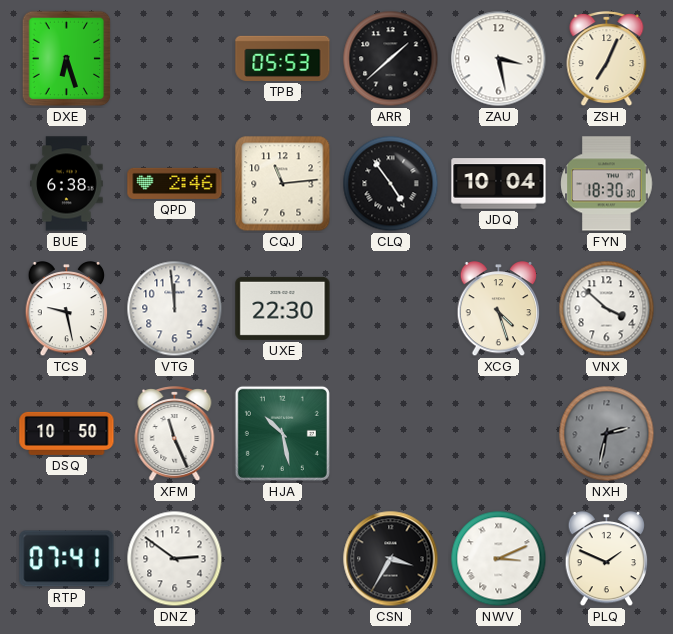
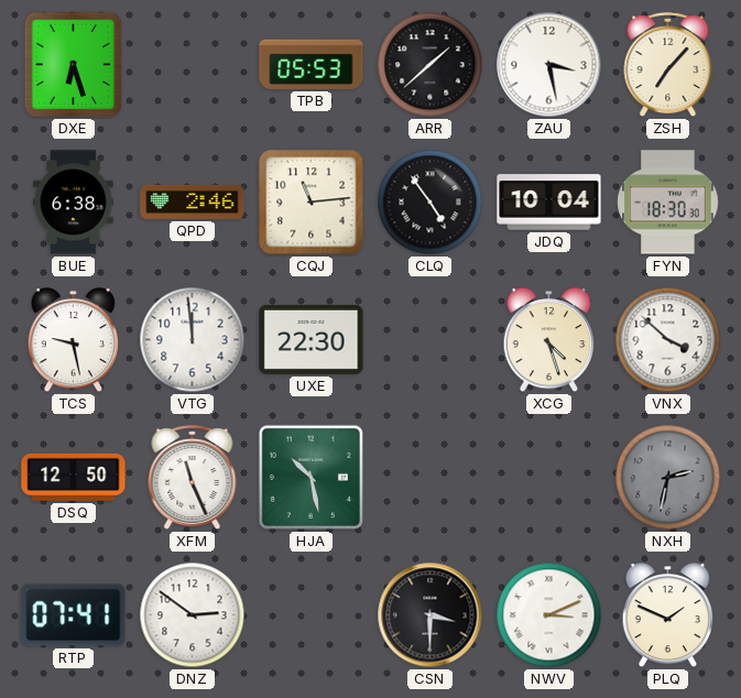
ZSH: 7:04 -> 7:07
DSQ: 10:50 -> 12:50
CSN: 3:35 -> 3:30
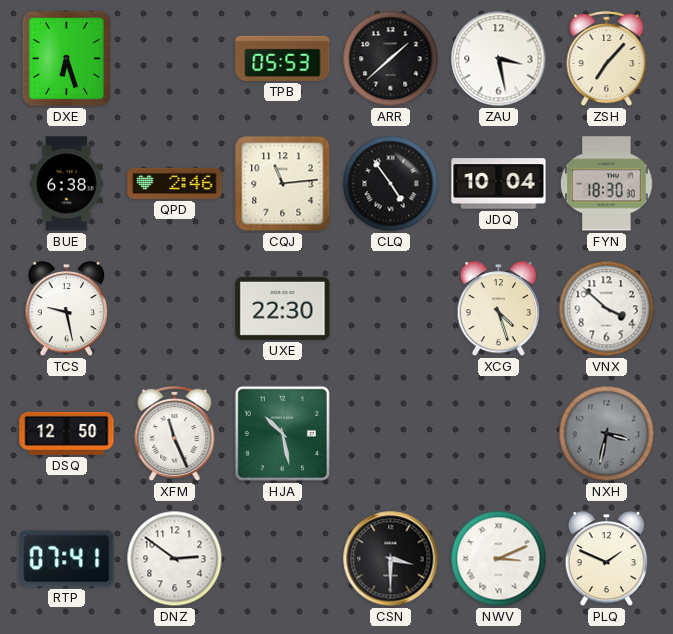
VTG: 11:59 -> none
NXH: 2:32 -> 3:32
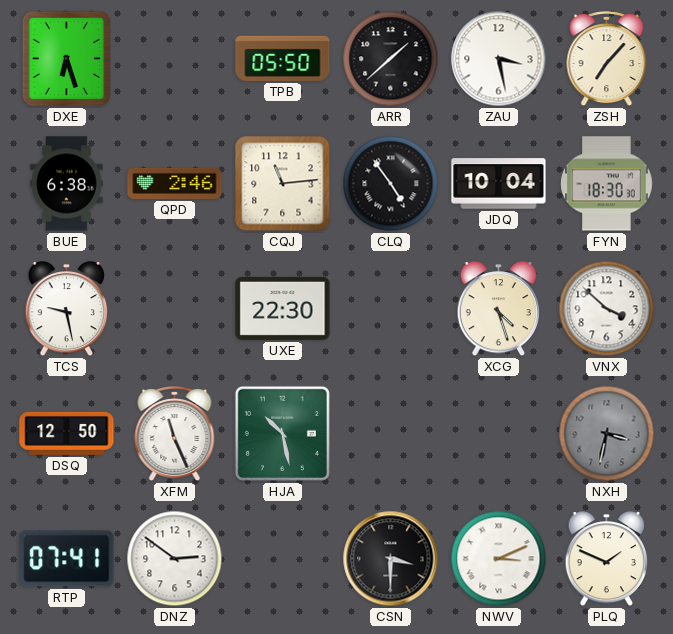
TPB: 05:53 -> 05:50
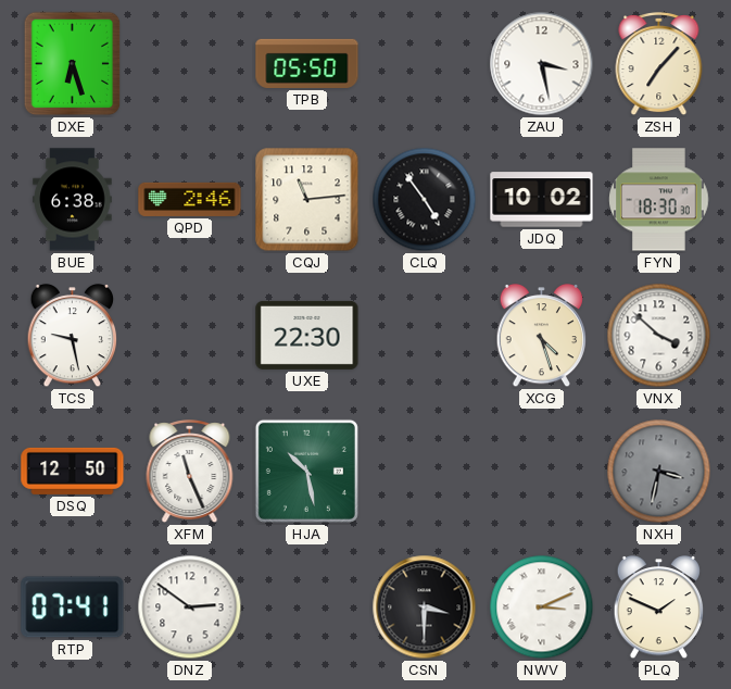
ARR: 1:38 -> none
JDQ: 10:04 -> 10:02
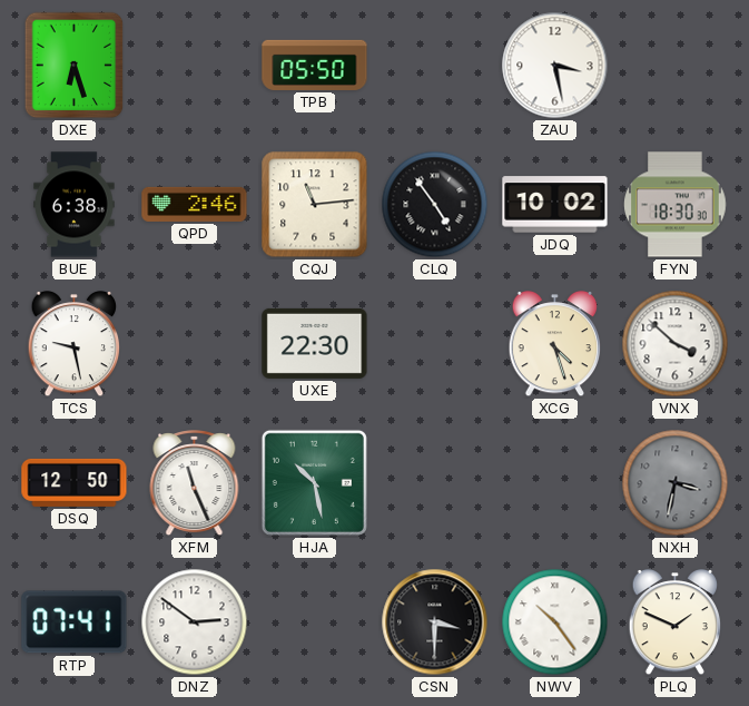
ZSH: 7:07 -> none
NWV: 3:11 -> 10:24
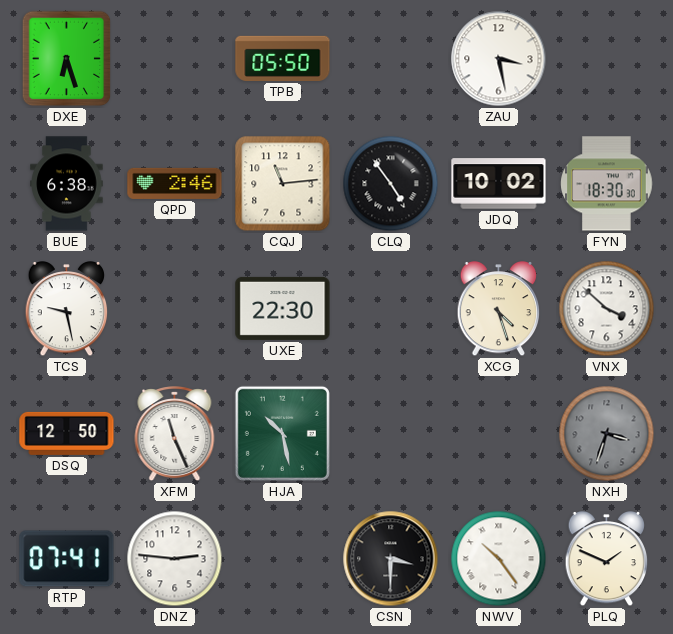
NXH: 3:32 -> 3:33
DNZ: 2:51 -> 2:46
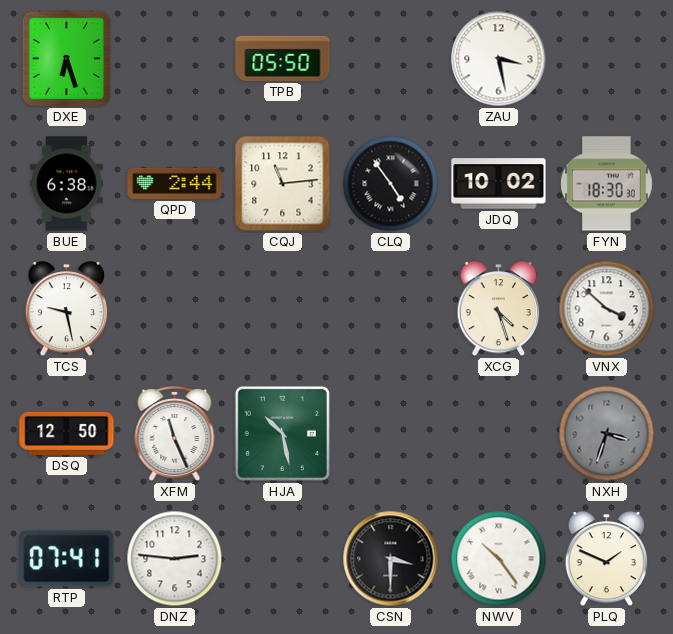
QPD: 2:46 -> 2:44
UXE: 22:30 -> none
